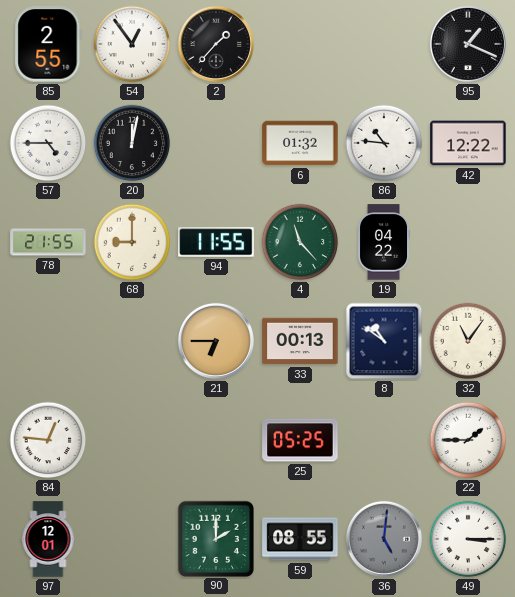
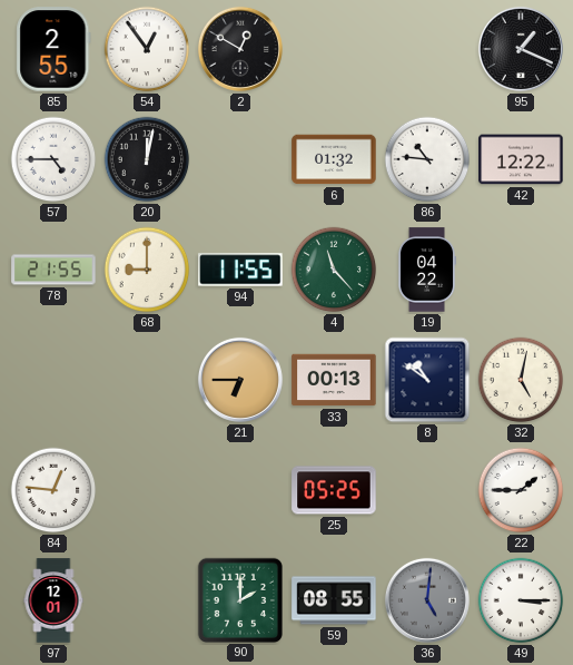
2: 1:37 -> 12:50
32: 11:06 -> 5:02
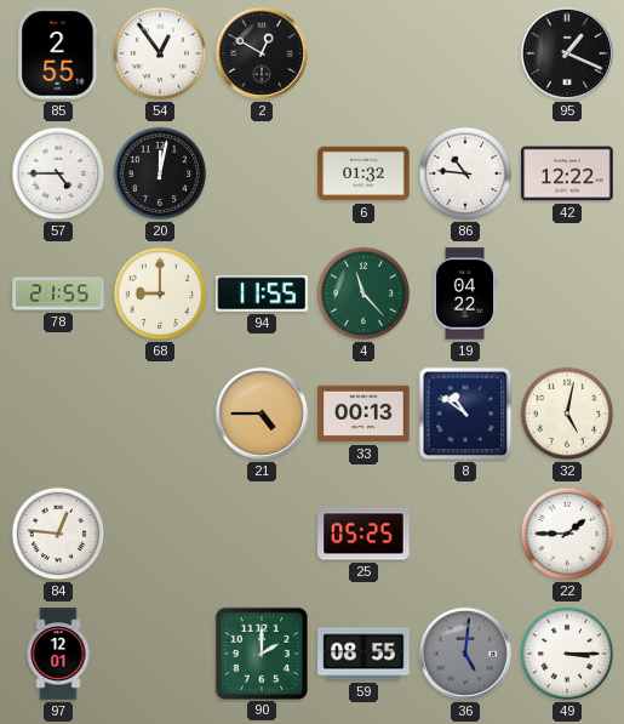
21: 6:45 -> 4:45
